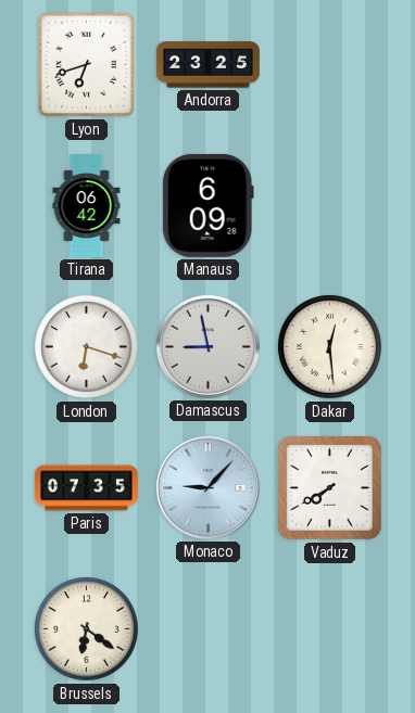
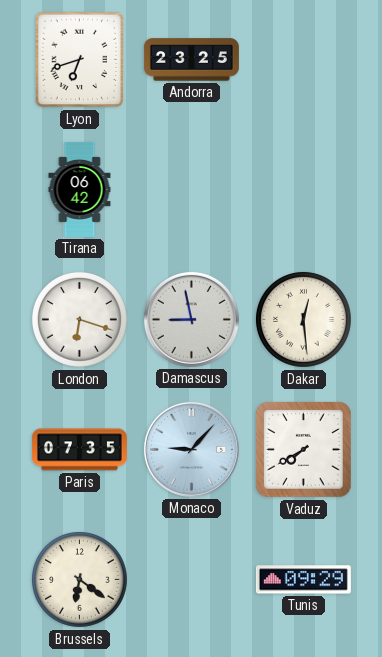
Manaus: 6:09 -> none
Tunis: none -> 09:29
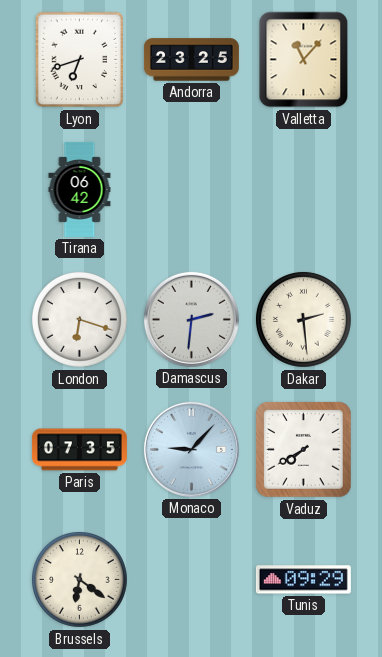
Valletta: none -> 11:07
Damascus: 8:58 -> 2:31
Dakar: 12:29 -> 2:29
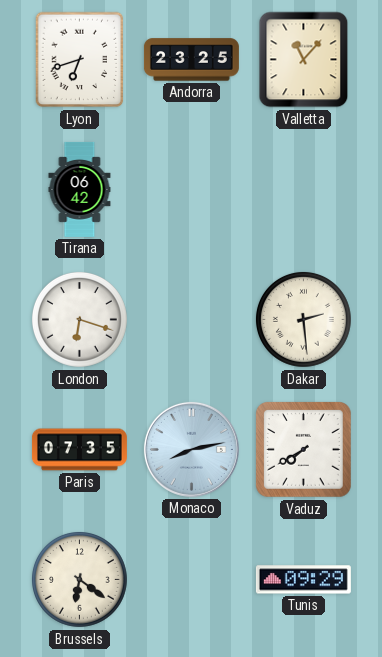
Damascus: 2:31 -> none
Monaco: 9:07 -> 8:13
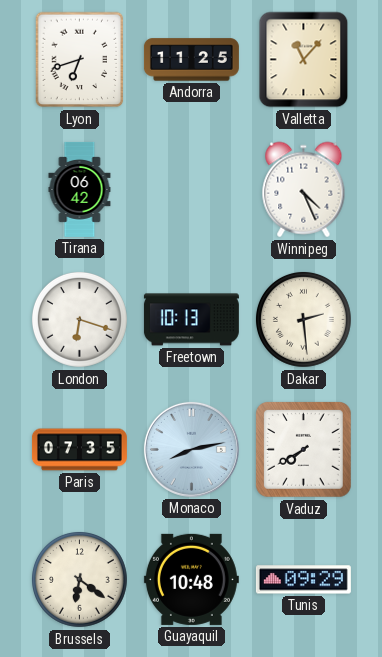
Andorra: 23:25 -> 11:25
Winnipeg: none -> 4:26
Freetown: none -> 10:13
Guayaquil: none -> 10:48
